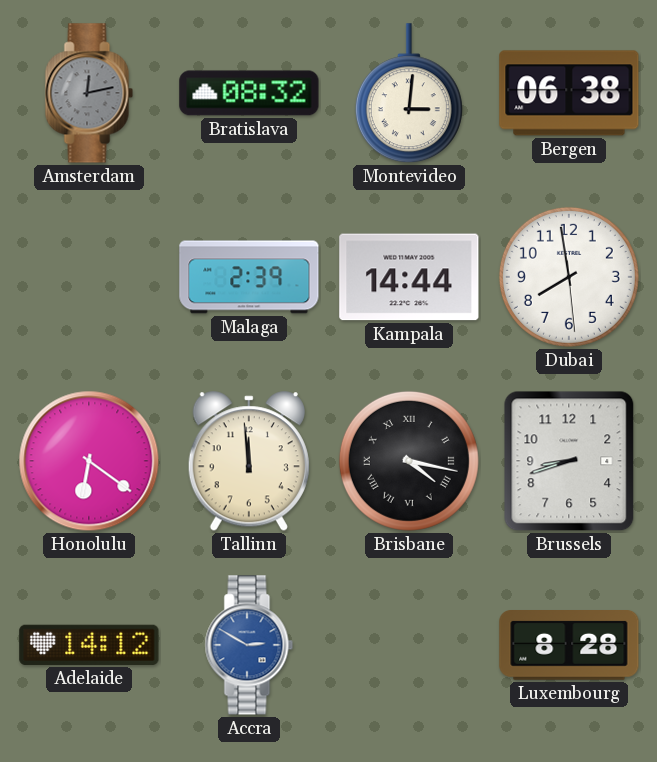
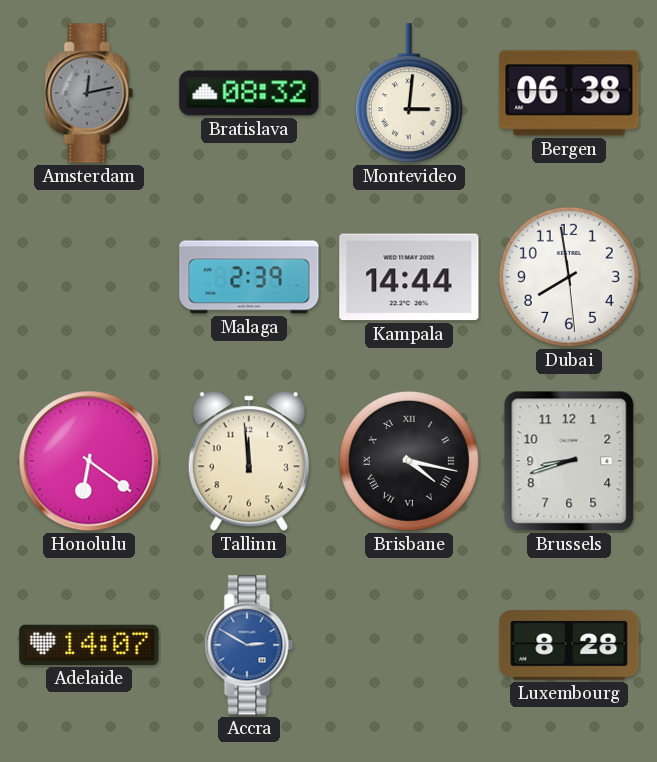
Adelaide: 14:12 -> 14:07
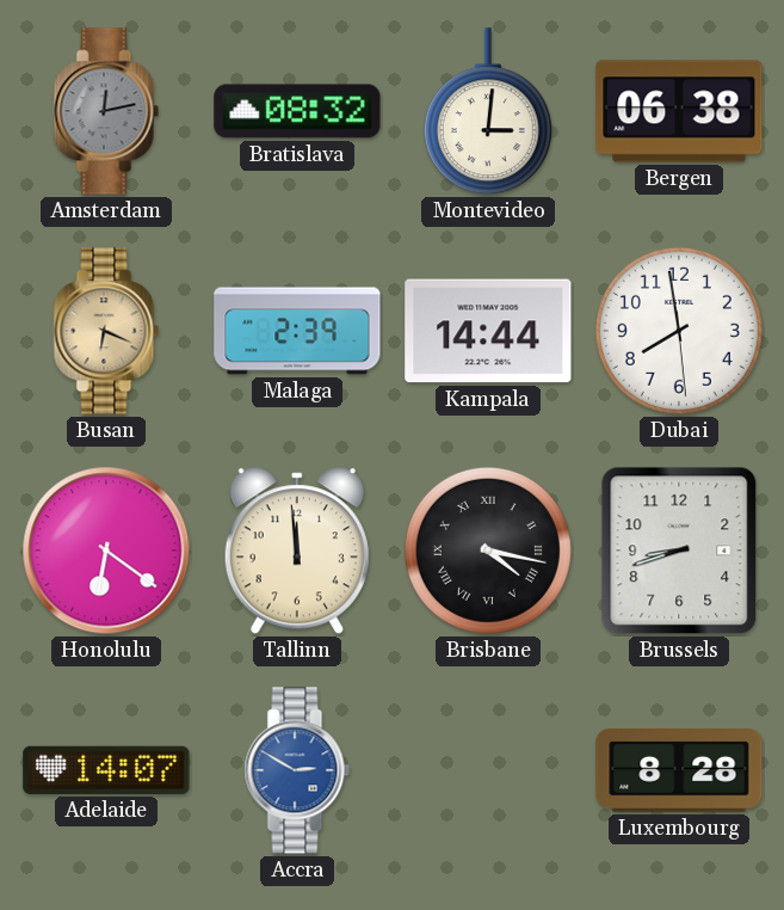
Busan: none -> 6:19
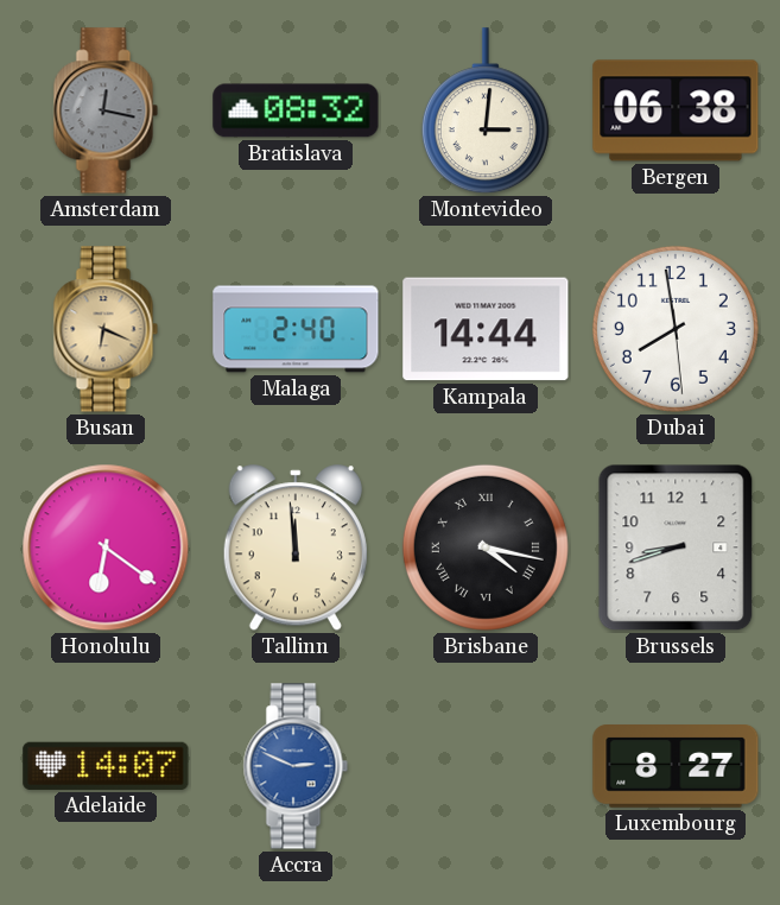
Amsterdam: 12:13 -> 12:17
Malaga: 2:39 -> 2:40
Accra: 2:50 -> 2:49
Luxembourg: 8:28 -> 8:27
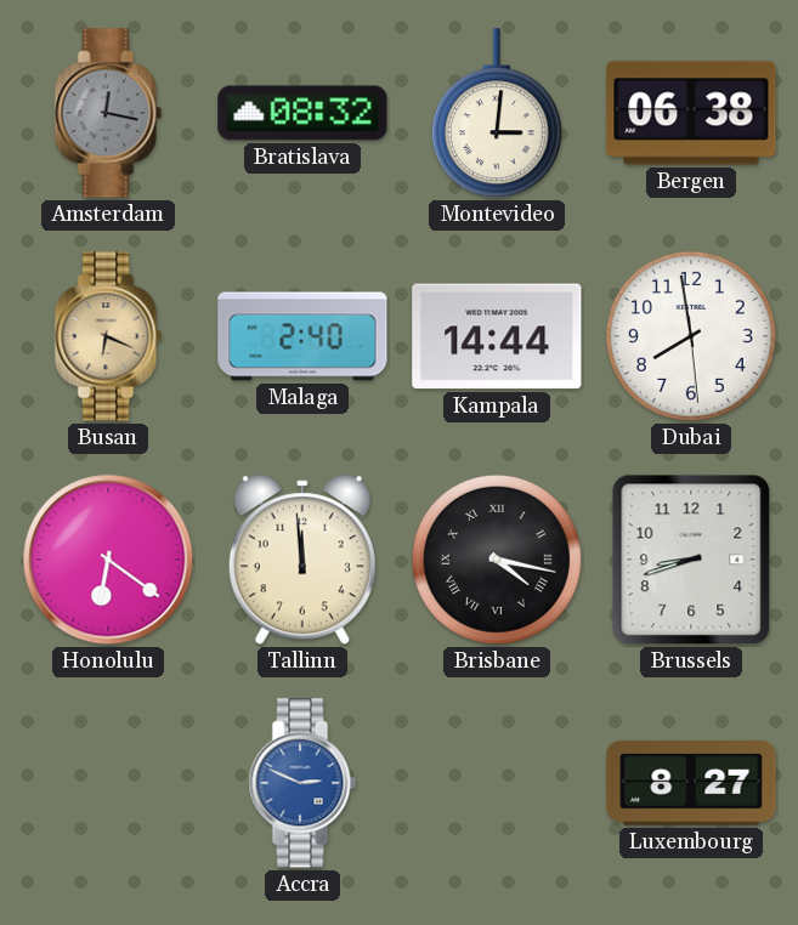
Adelaide: 14:07 -> none
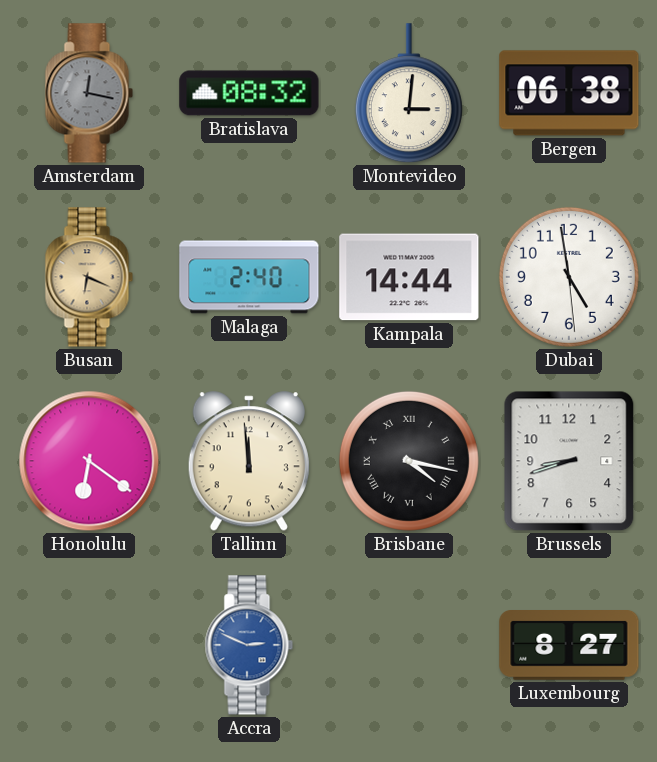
Dubai: 7:58 -> 4:58
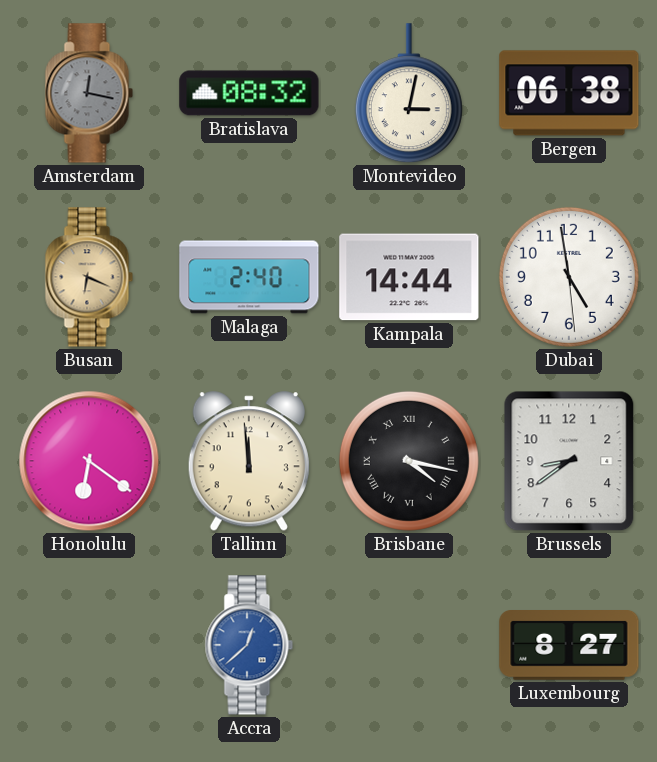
Montevideo: 3:01 -> 3:02
Brussels: 8:42 -> 8:39
Accra: 2:49 -> 12:38
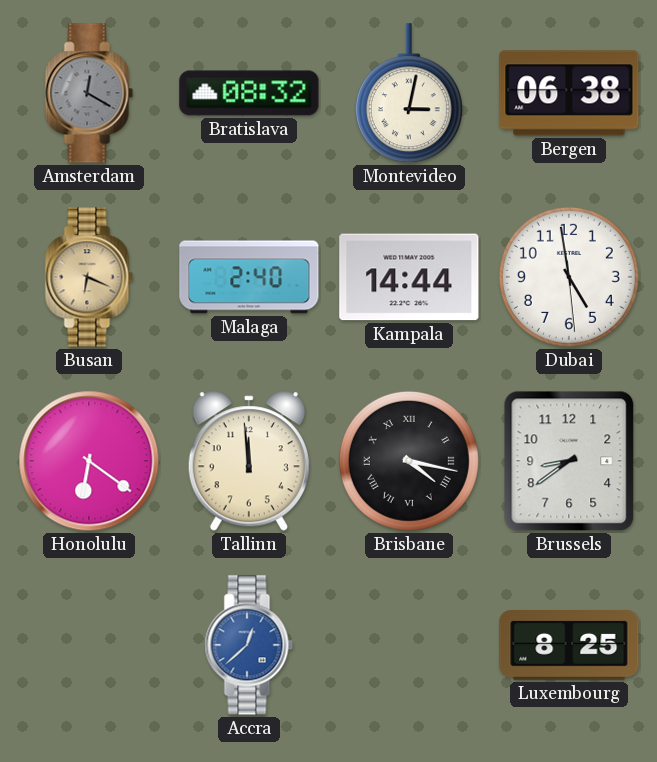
Amsterdam: 12:17 -> 12:20
Luxembourg: 8:27 -> 8:25
